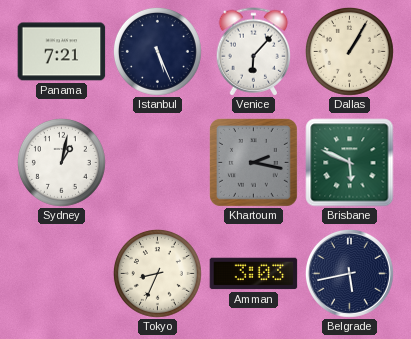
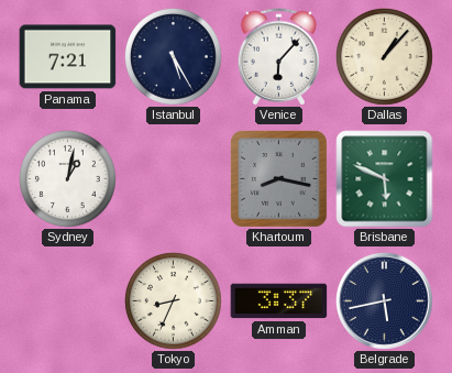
Istanbul: 5:26 -> 5:25
Dallas: 1:05 -> 1:07
Khartoum: 2:17 -> 8:17
Amman: 3:03 -> 3:37
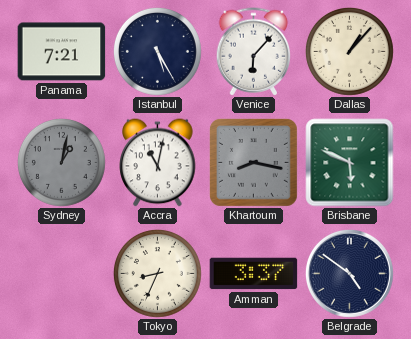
Sydney dial: white -> grey
Accra: none -> 11:02
Belgrade: 5:43 -> 4:51
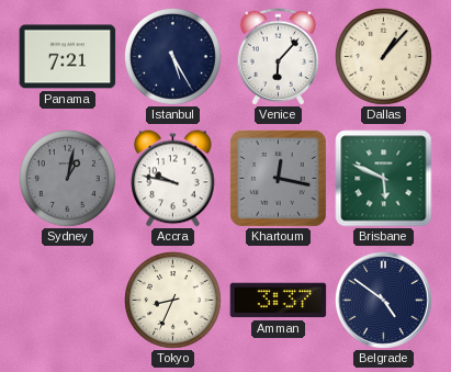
Accra: 11:02 -> 9:47
Khartoum: 8:17 -> 12:17
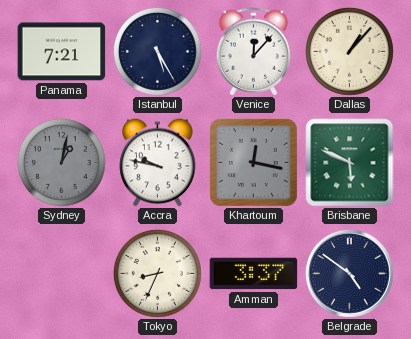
Venice: 6:07 -> 12:07
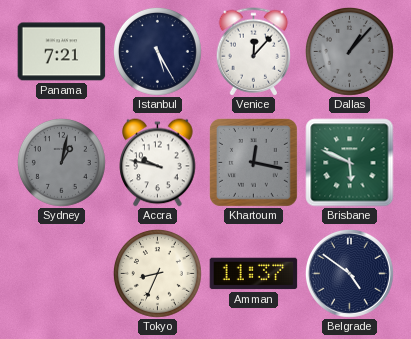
Dallas dial: cream -> grey
Amman: 3:37 -> 11:37
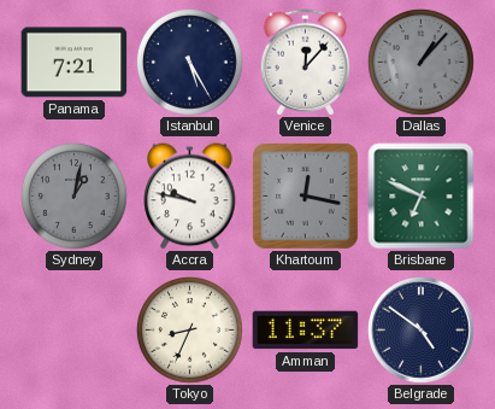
Brisbane: 5:49 -> 6:49
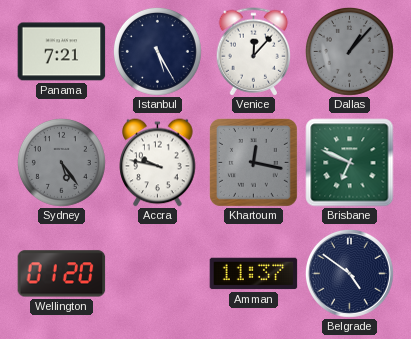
Sydney: 1:02 -> 5:24
Wellington: none -> 01:20
Tokyo: 8:34 -> none
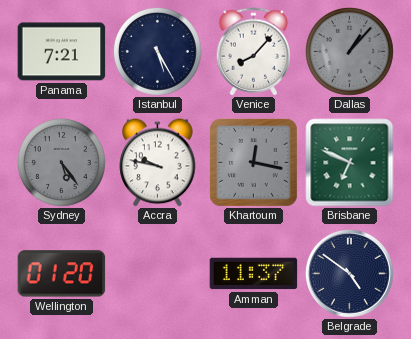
Venice: 12:07 -> 8:07
